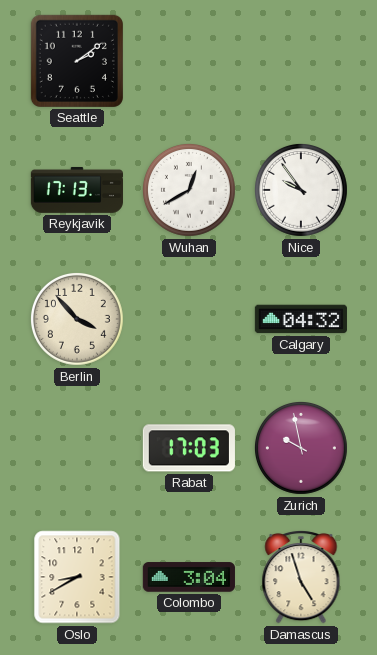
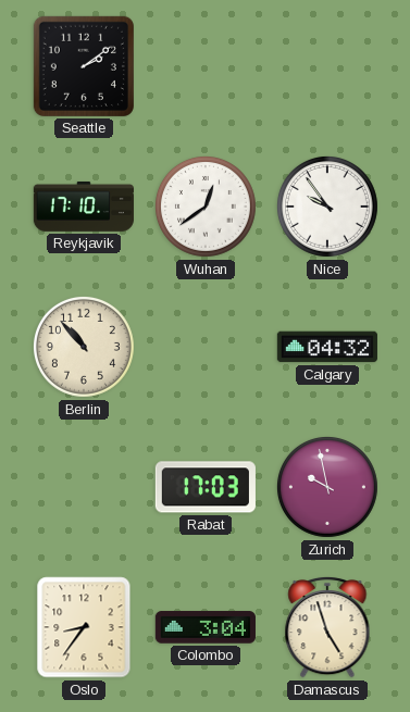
Reykjavik: 17:13 -> 17:10
Wuhan: 12:40 -> 12:39
Berlin: 3:53 -> 10:53
Oslo: 8:40 -> 8:36
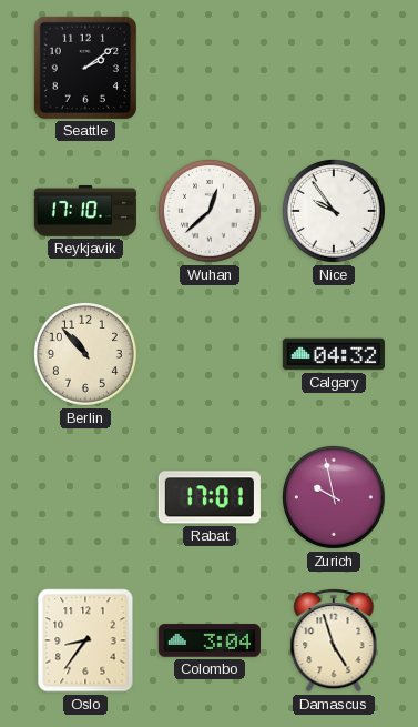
Wuhan: 12:39 -> 12:38
Rabat: 17:03 -> 17:01
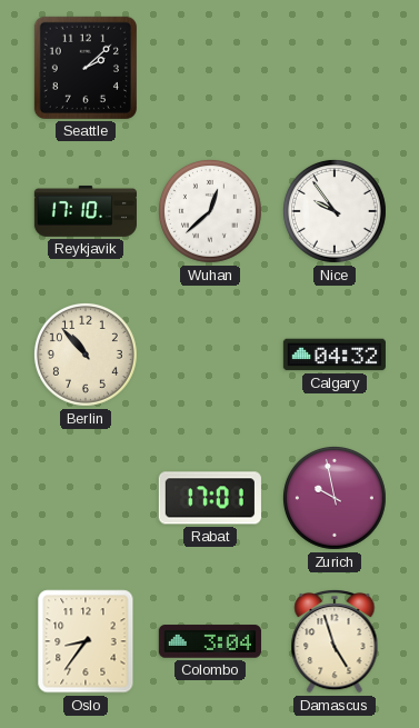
Seattle: 2:09 -> 2:08
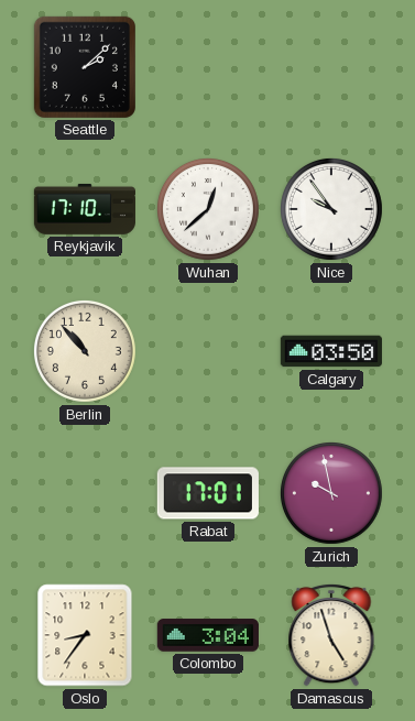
Calgary: 04:32 -> 03:50
